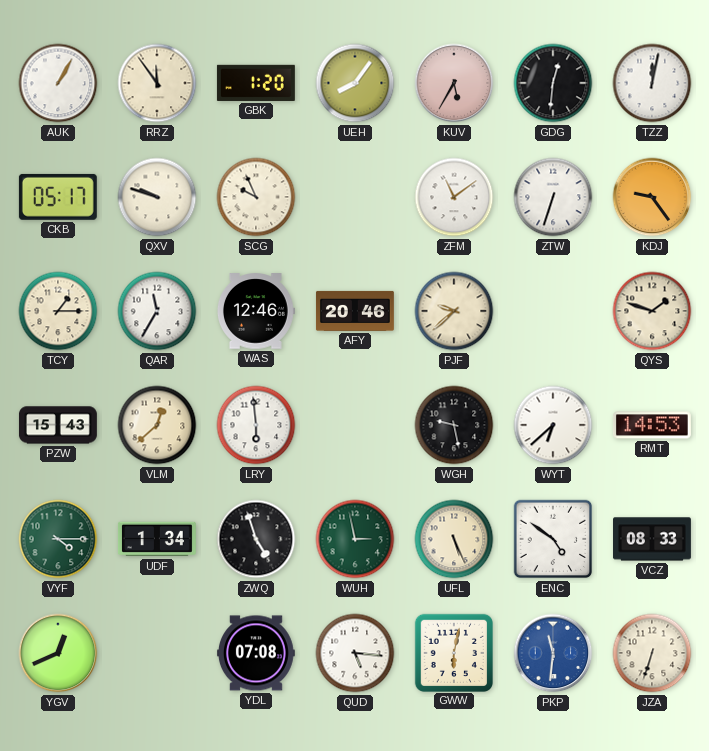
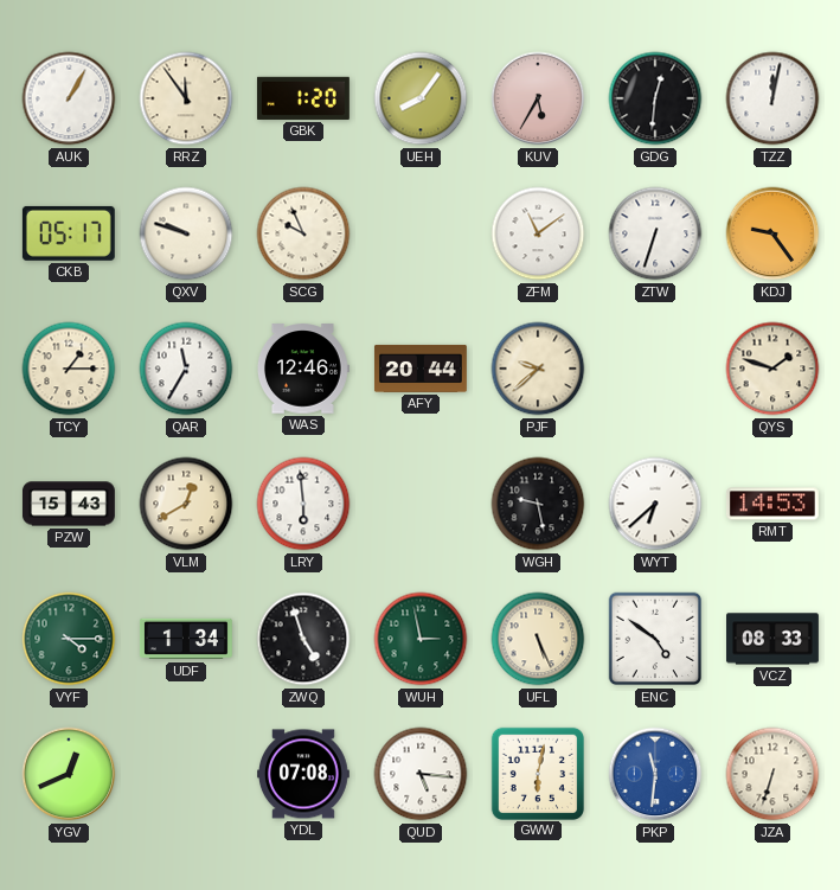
AFY: 20:46 -> 20:44
VLM: 12:38 -> 12:40
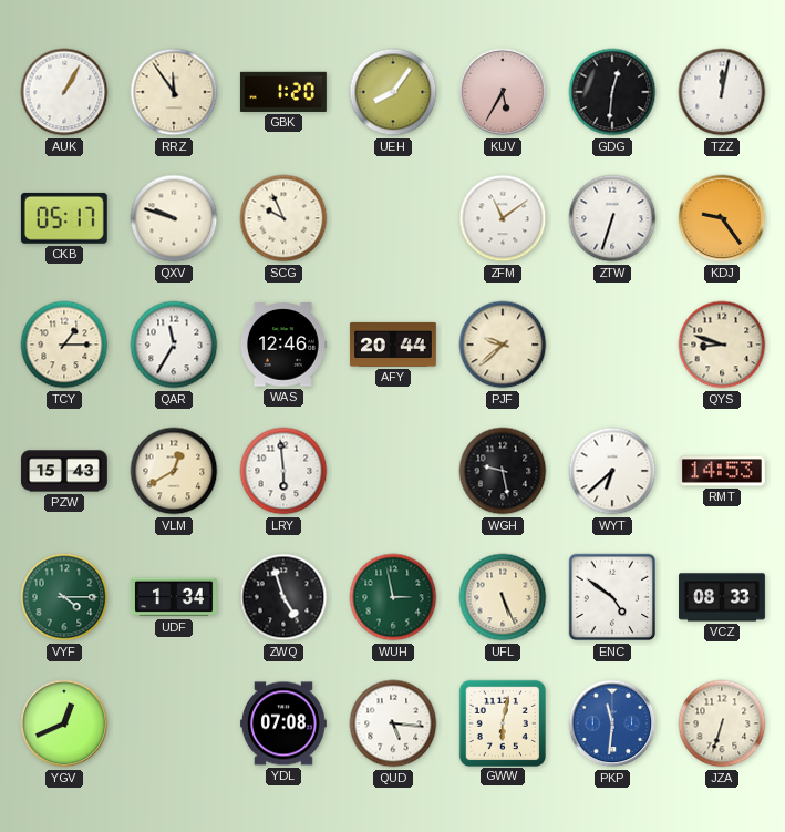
QYS: 1:48 -> 8:48
